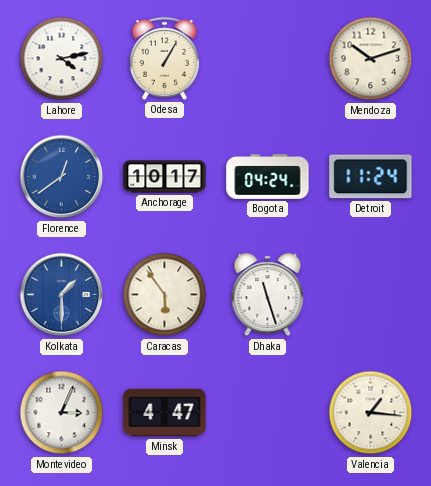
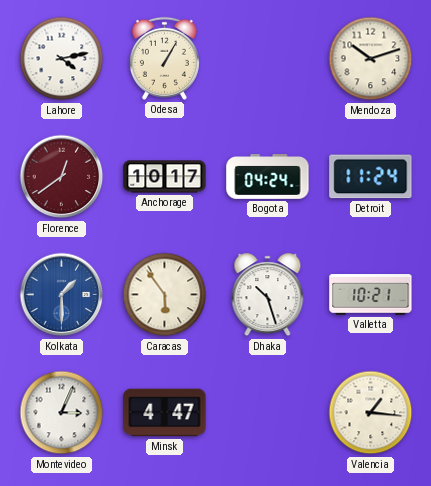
Florence dial: blue -> burgundy
Dhaka: 11:27 -> 10:27
Valletta: none -> 10:21
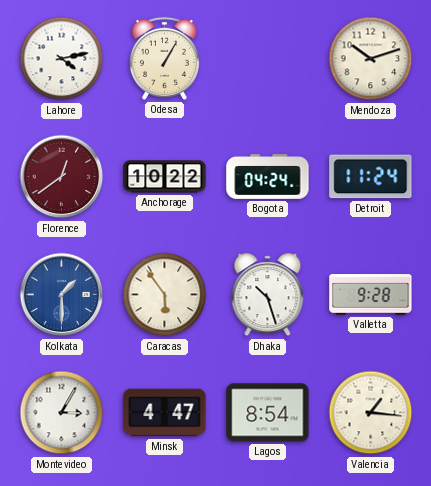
Anchorage: 10:17 -> 10:22
Valletta: 10:21 -> 9:28
Montevideo: 3:04 -> 3:05
Lagos: none -> 8:54
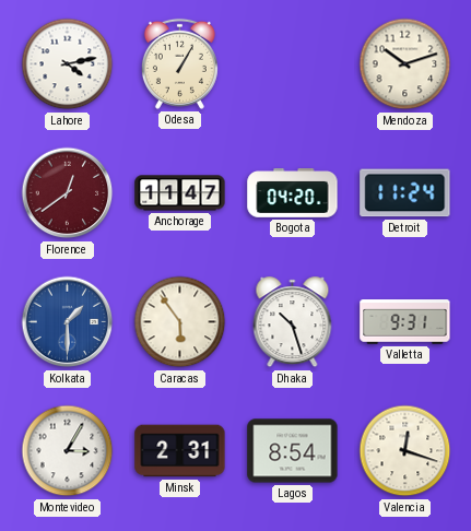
Anchorage: 10:22 -> 11:47
Bogota: 04:24 -> 04:20
Valletta: 9:28 -> 9:31
Minsk: 4:47 -> 2:31
Valencia: 1:16 -> 12:18
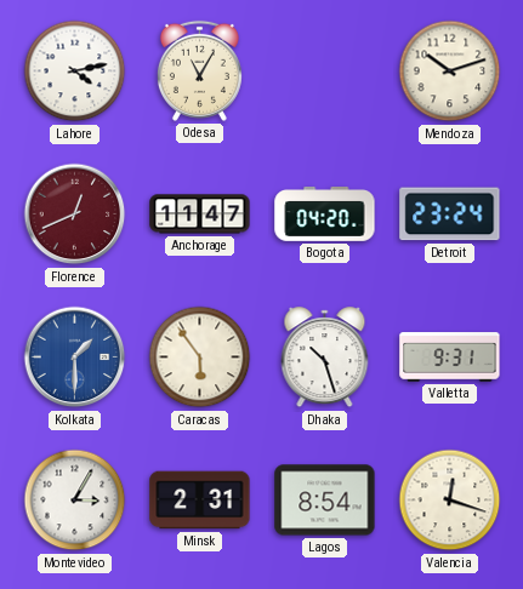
Odesa: 1:05 -> 11:05
Florence: 12:39 -> 12:41
Detroit: 11:24 -> 23:24
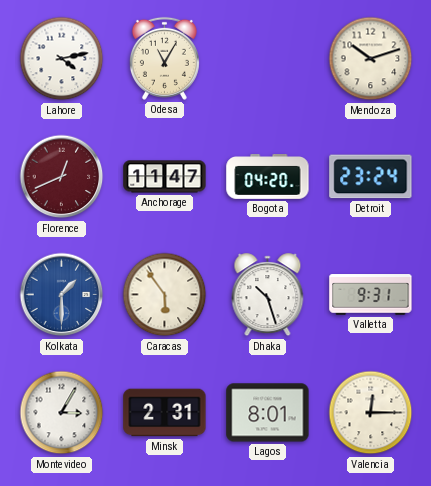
Lagos: 8:54 -> 8:01
Valencia: 12:18 -> 12:15
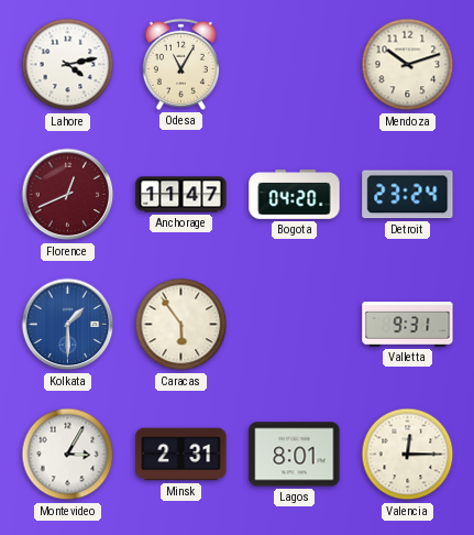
Dhaka: 10:27 -> none
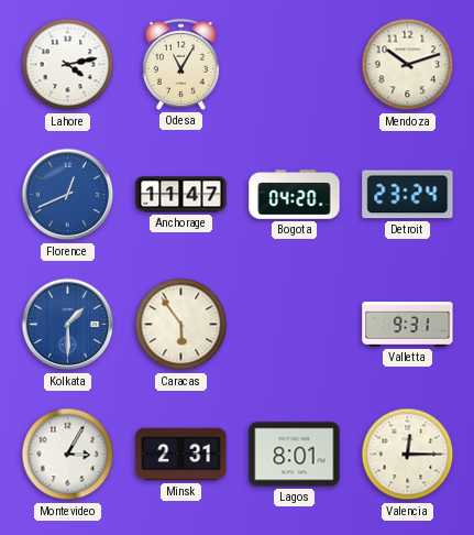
Florence dial: burgundy -> blue
